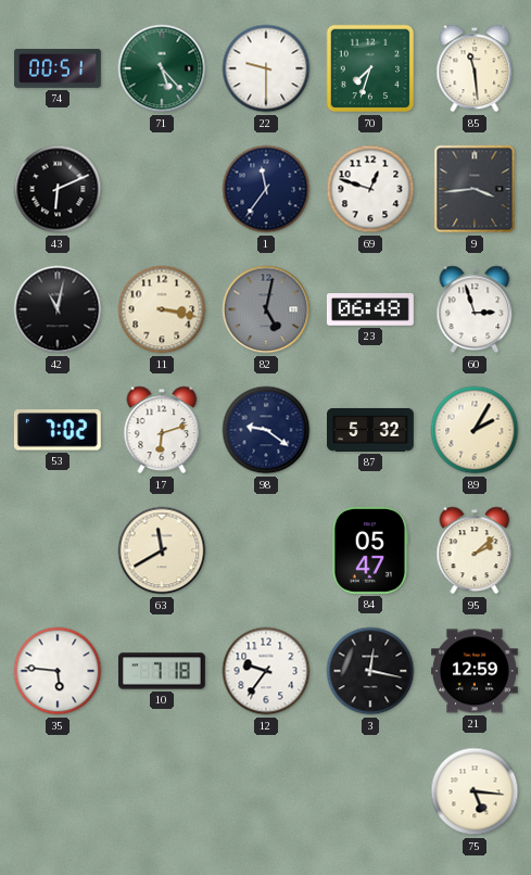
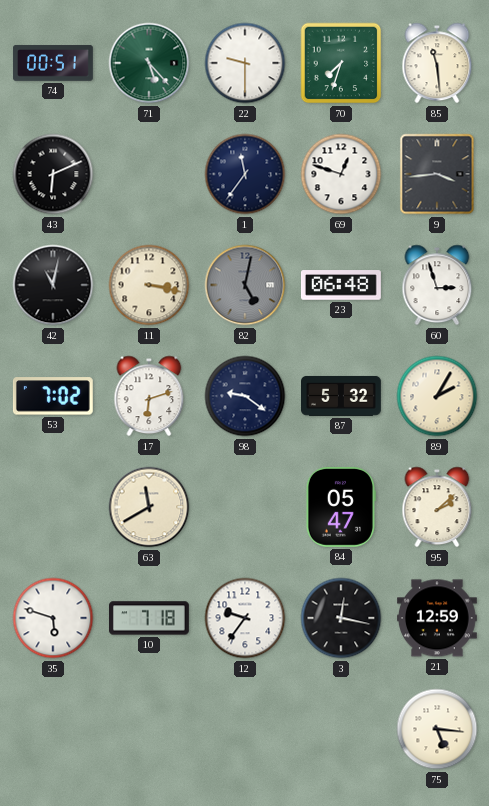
35: 5:46 -> 5:48
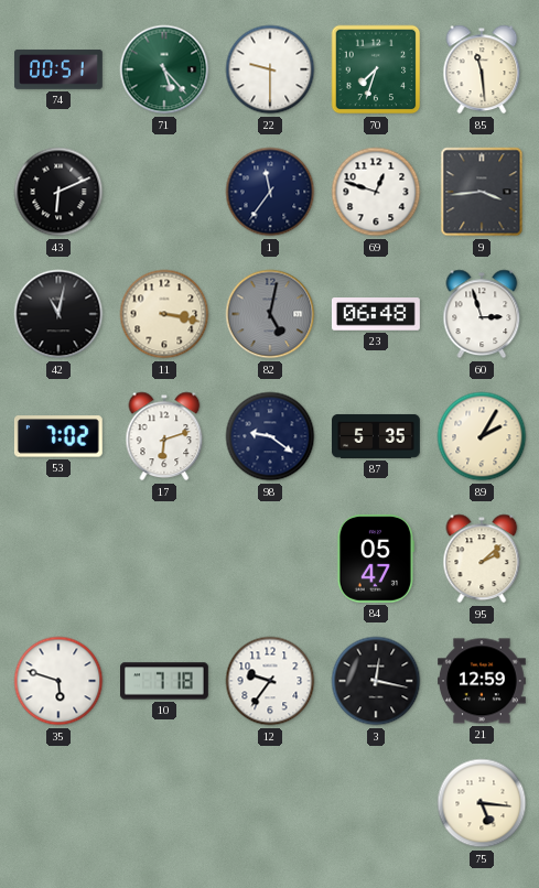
87: 5:32 -> 5:35
63: 11:40 -> none
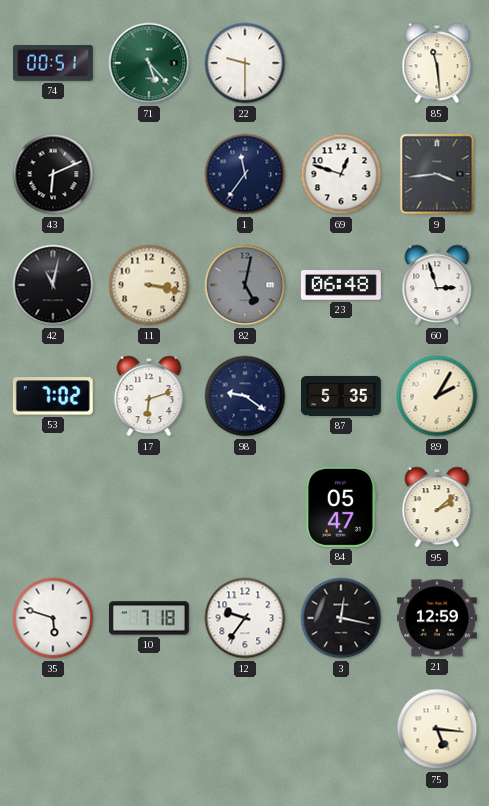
70: 7:33 -> none
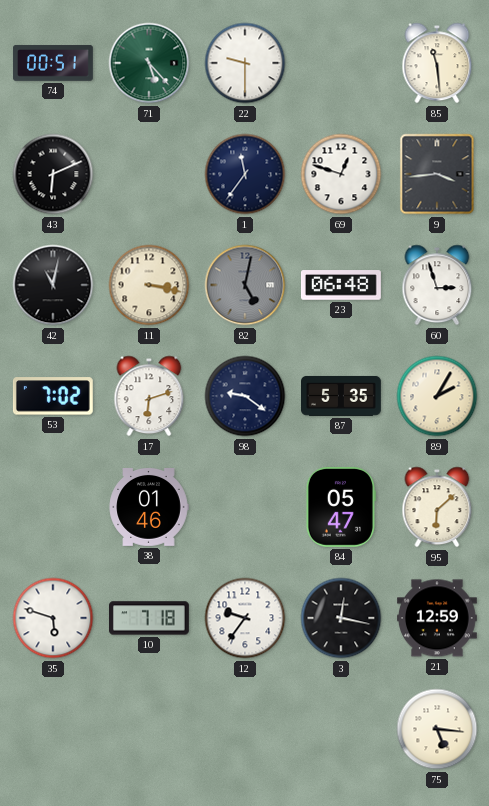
38: none -> 01:46
95: 2:08 -> 6:08
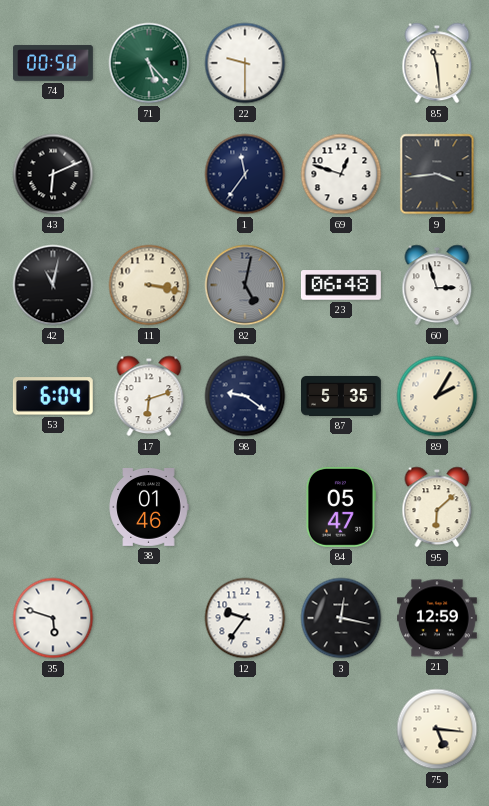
74: 00:51 -> 00:50
53: 7:02 -> 6:04
10: 7:18 -> none
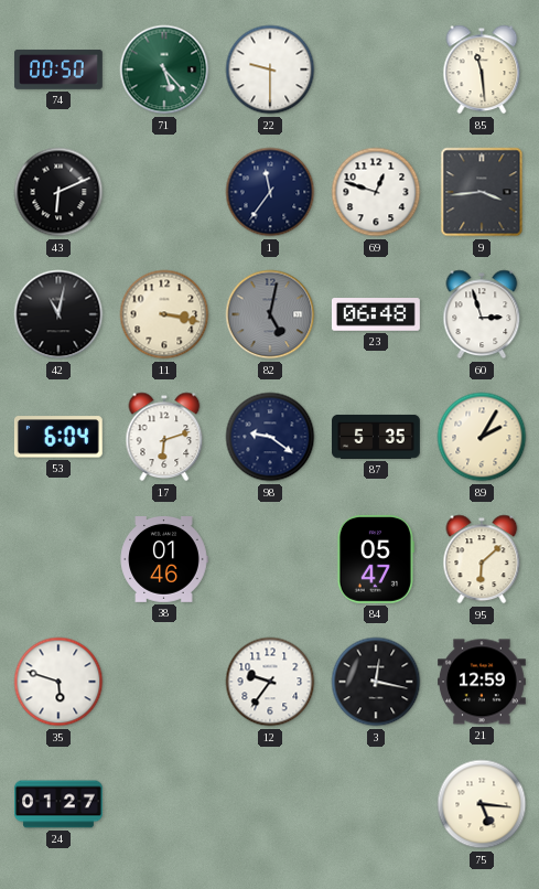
24: none -> 01:27
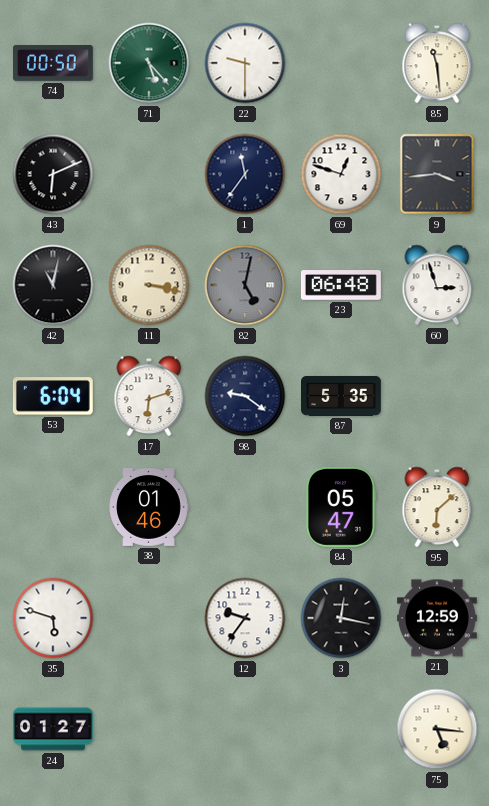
89: 2:05 -> none
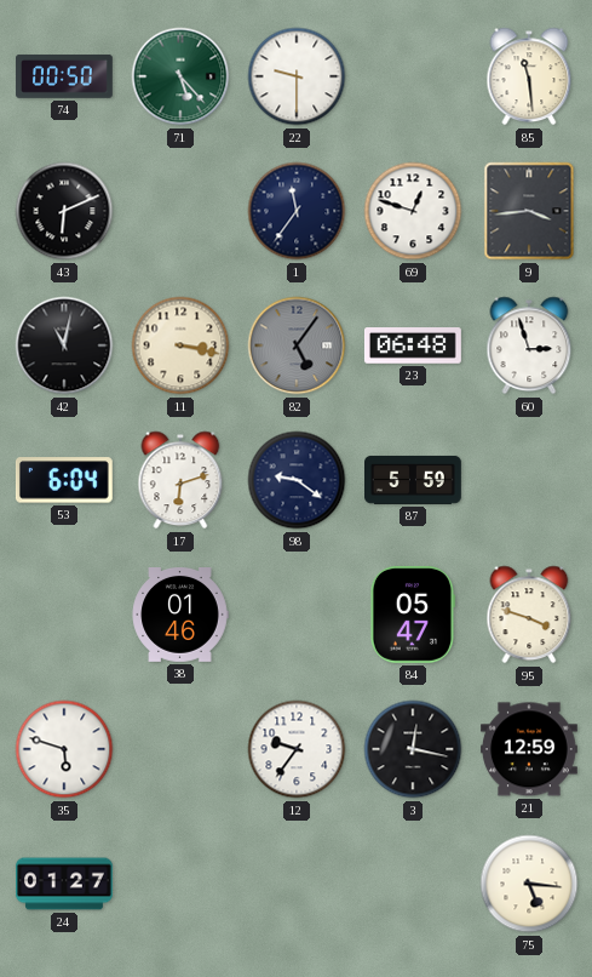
82: 5:02 -> 5:06
87: 5:35 -> 5:59
95: 6:08 -> 3:48
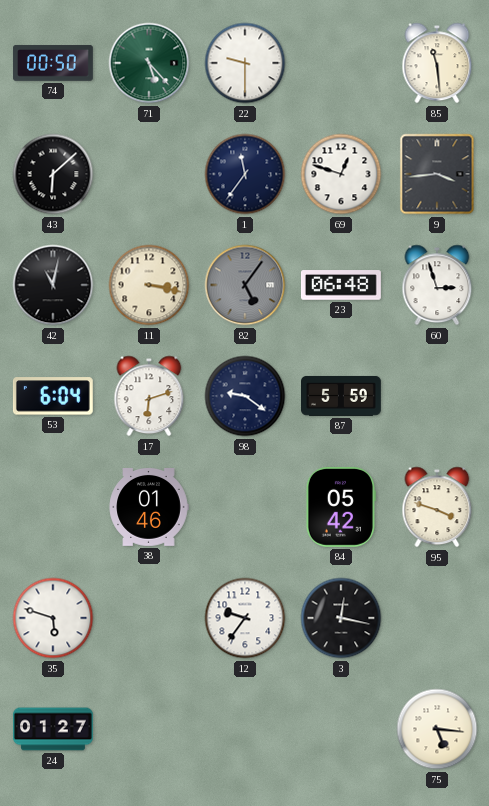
43: 6:11 -> 6:08
84: 05:47 -> 05:42
21: 12:59 -> none
